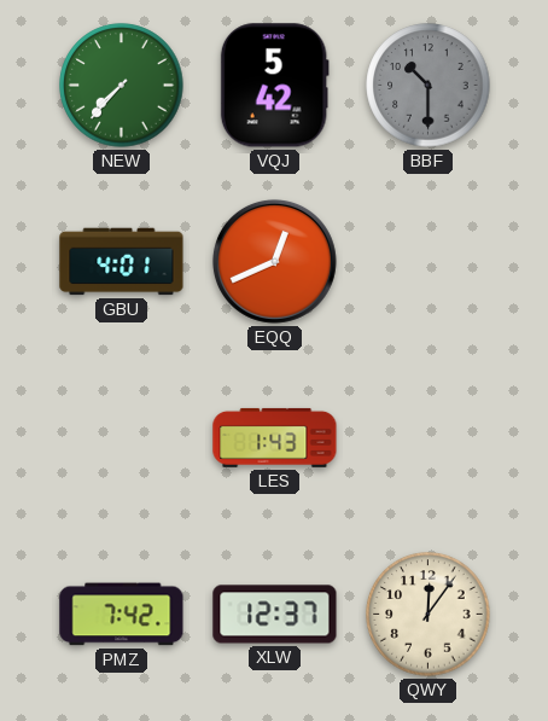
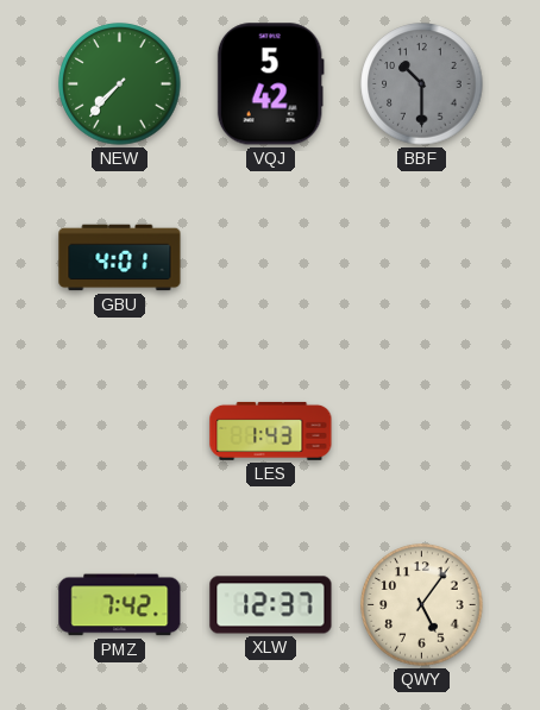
EQQ: 12:41 -> none
QWY: 12:06 -> 5:06
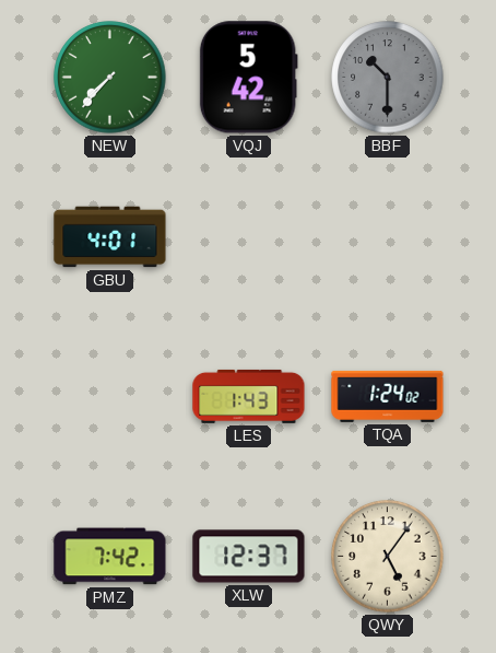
TQA: none -> 1:24
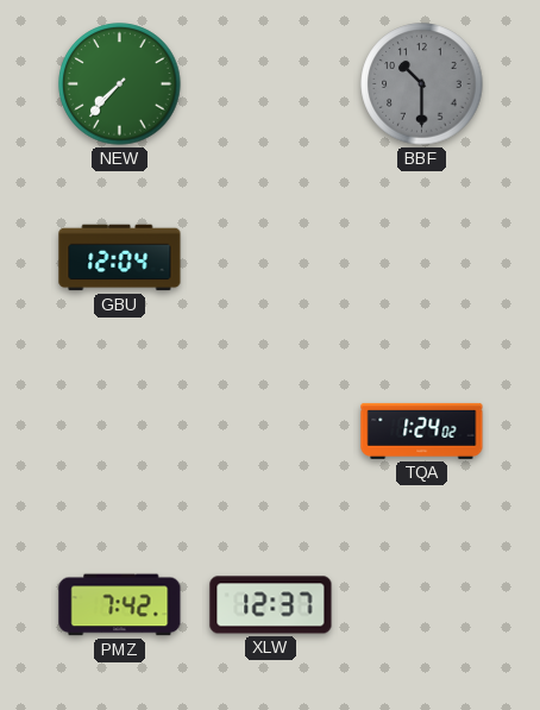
VQJ: 5:42 -> none
GBU: 4:01 -> 12:04
LES: 1:43 -> none
QWY: 5:06 -> none
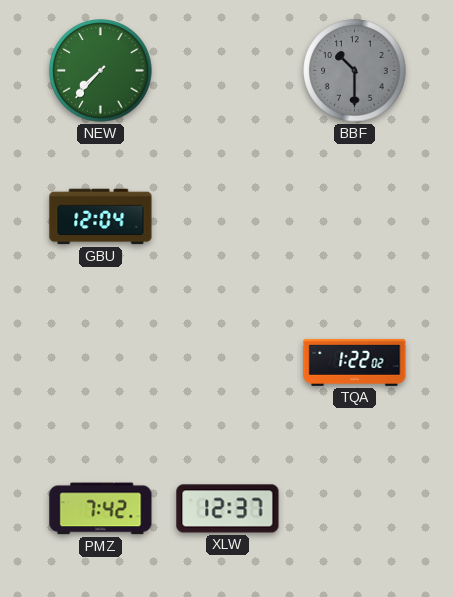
TQA: 1:24 -> 1:22
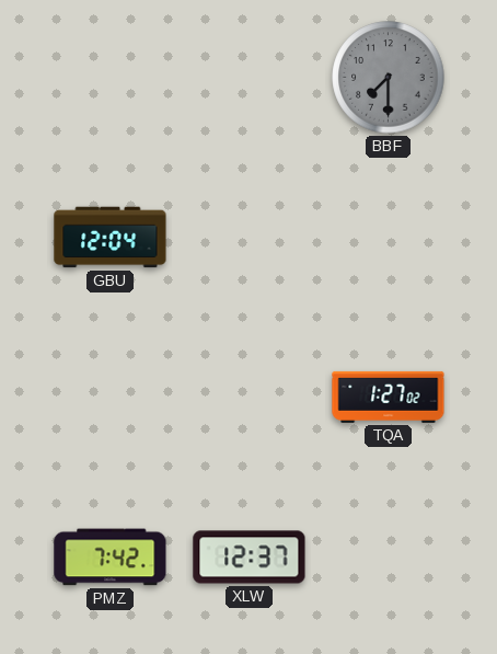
NEW: 7:37 -> none
BBF: 10:30 -> 7:30
TQA: 1:22 -> 1:27
